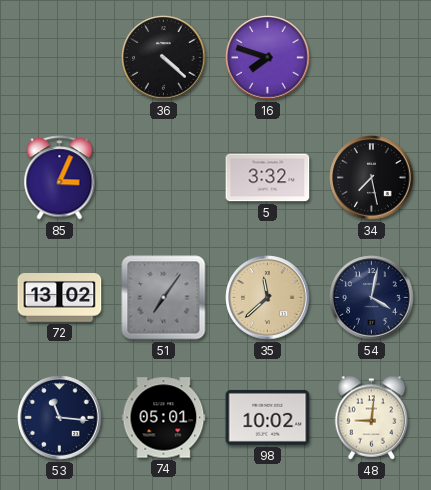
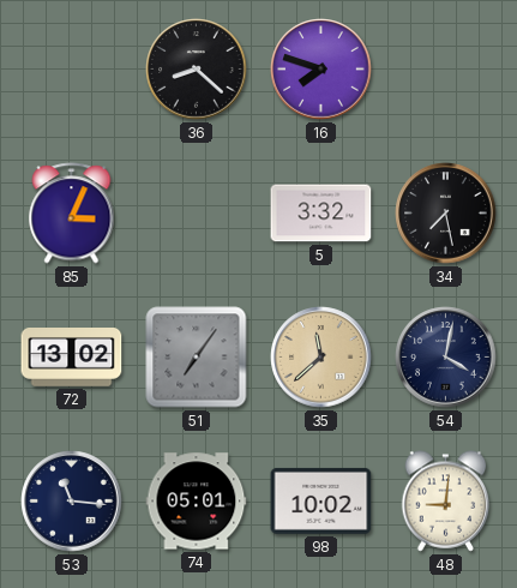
36: 4:22 -> 8:22
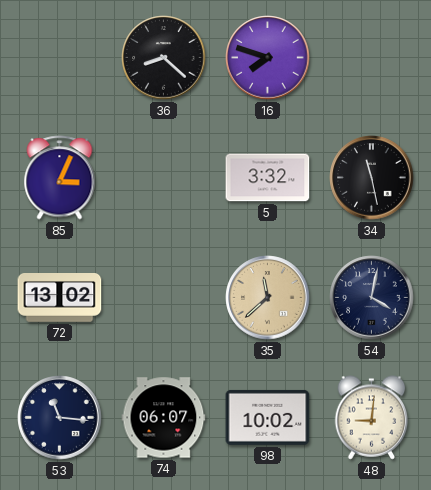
34: 7:28 -> 11:28
51: 7:06 -> none
74: 05:01 -> 06:07
